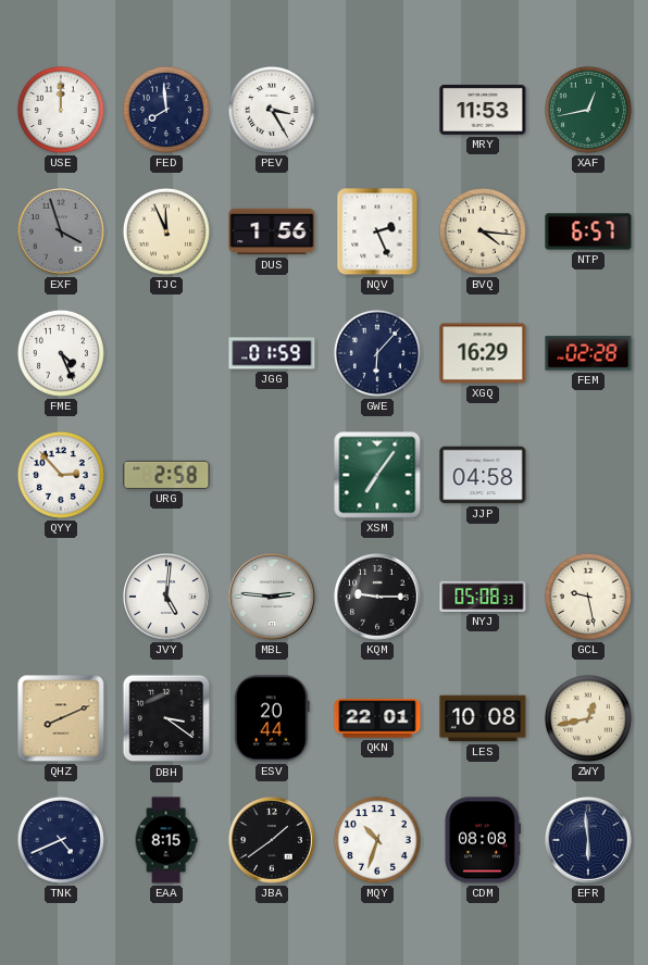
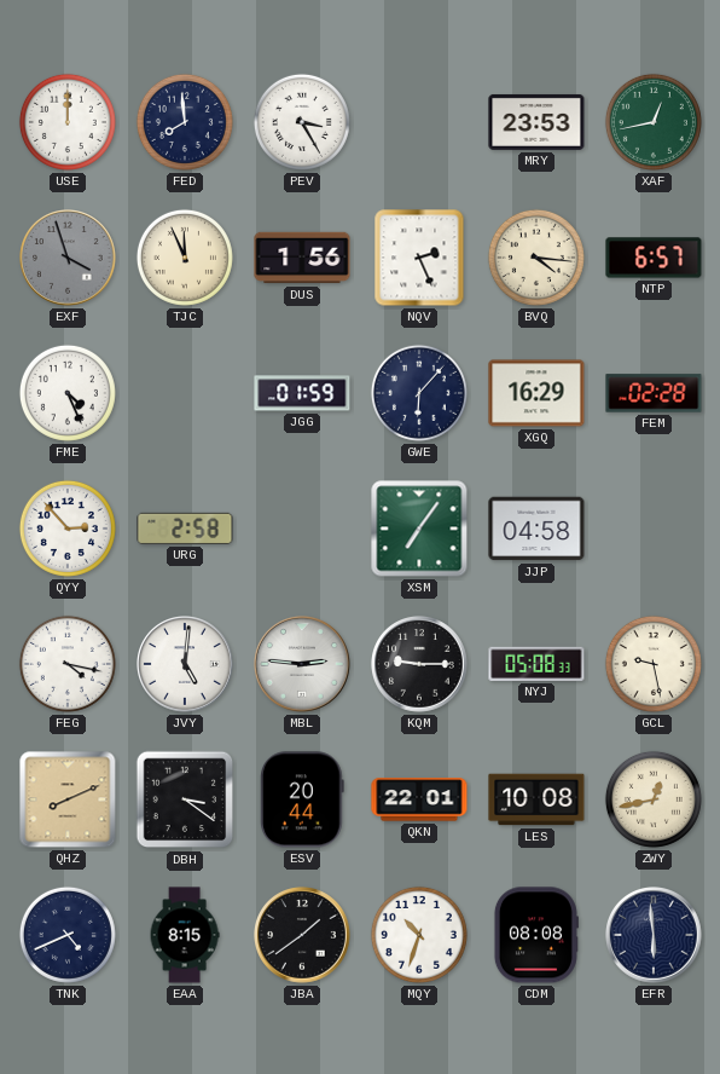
MRY: 11:53 -> 23:53
FEG: none -> 4:17
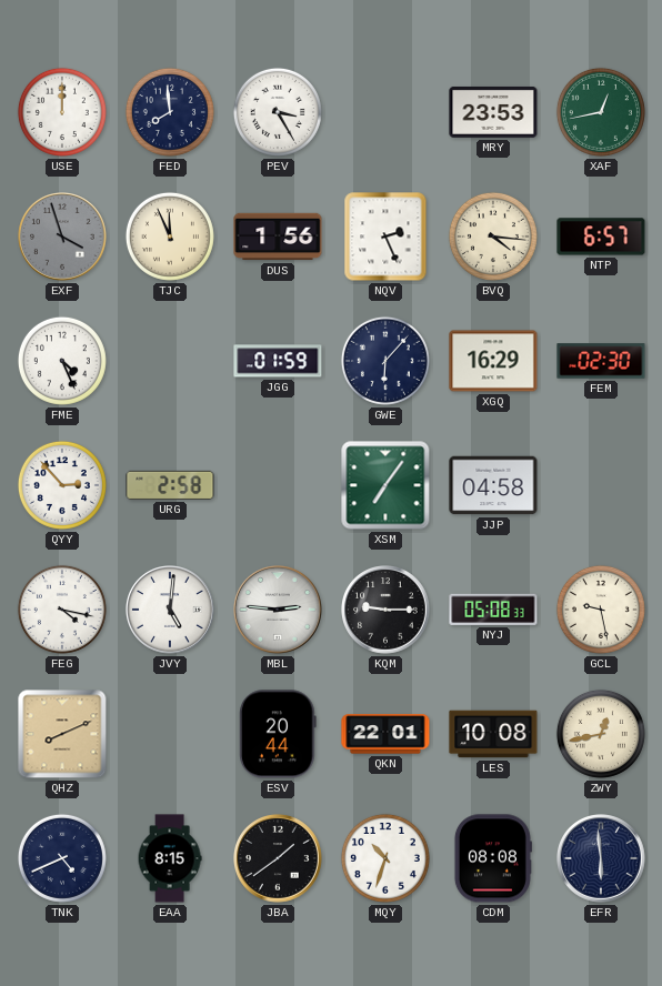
FEM: 02:28 -> 02:30
DBH: 3:21 -> none
